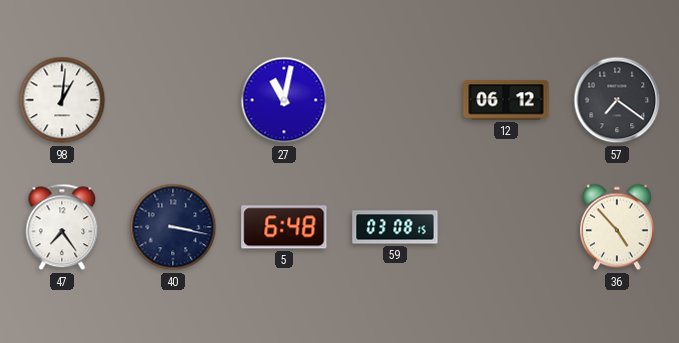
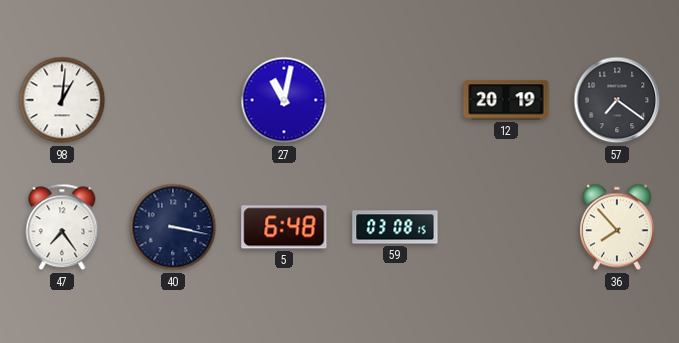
12: 06:12 -> 20:19
36: 4:53 -> 7:53
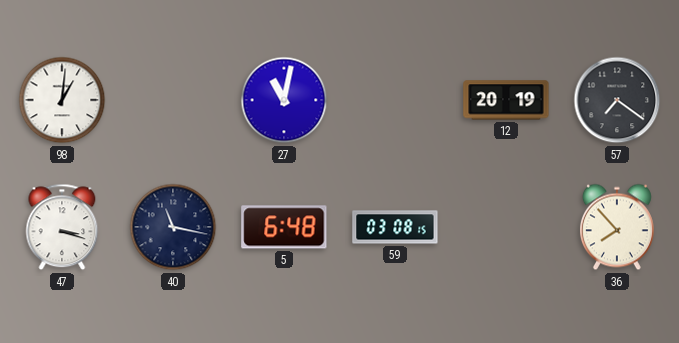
47: 7:24 -> 3:18
40: 3:17 -> 11:17
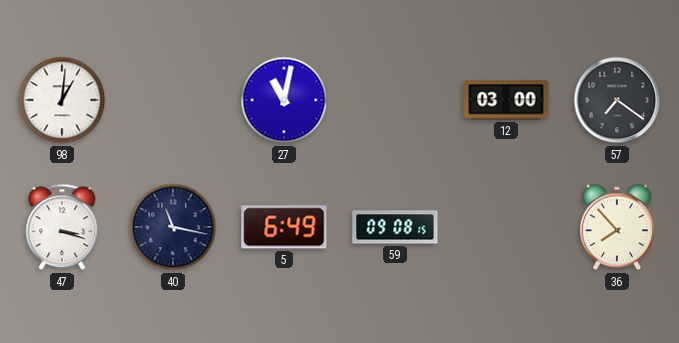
12: 20:19 -> 03:00
5: 6:48 -> 6:49
59: 03:08 -> 09:08
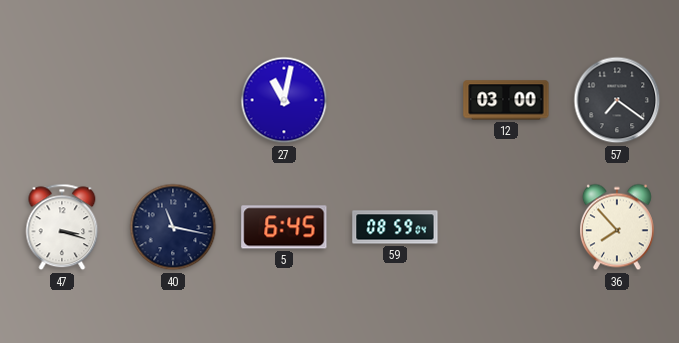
98: 1:01 -> none
5: 6:49 -> 6:45
59: 09:08 -> 08:59
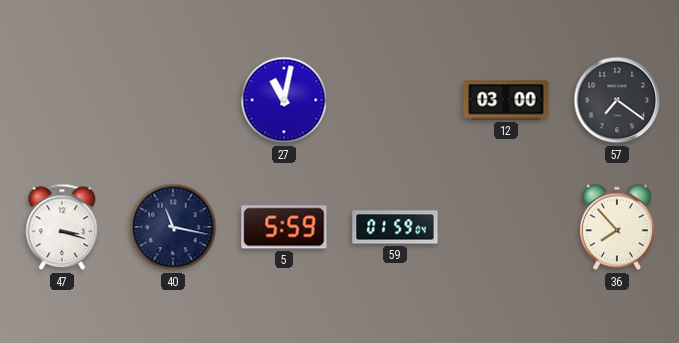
5: 6:45 -> 5:59
59: 08:59 -> 01:59
